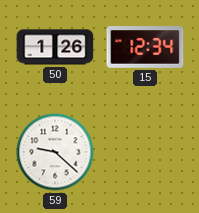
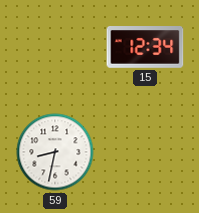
50: 1:26 -> none
59: 9:22 -> 8:32
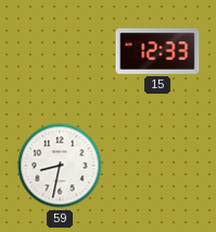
15: 12:34 -> 12:33
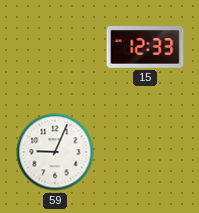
59: 8:32 -> 9:04
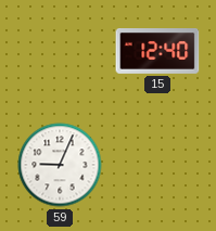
15: 12:33 -> 12:40
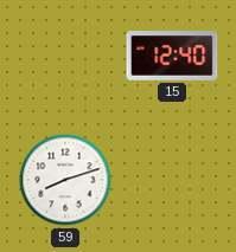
59: 9:04 -> 8:12
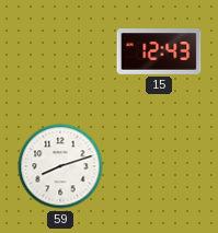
15: 12:40 -> 12:43
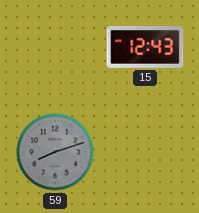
59 dial: white -> grey
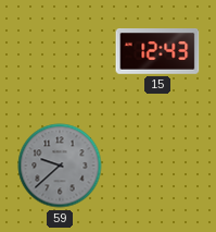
59: 8:12 -> 9:38
